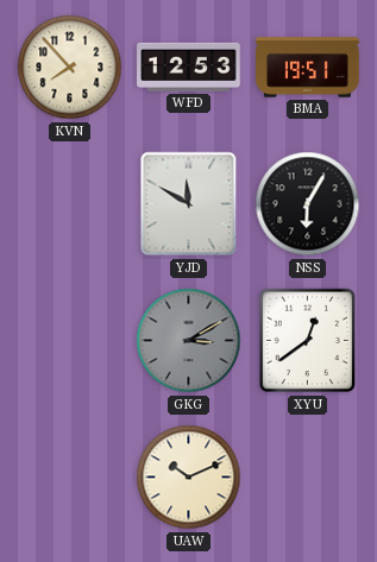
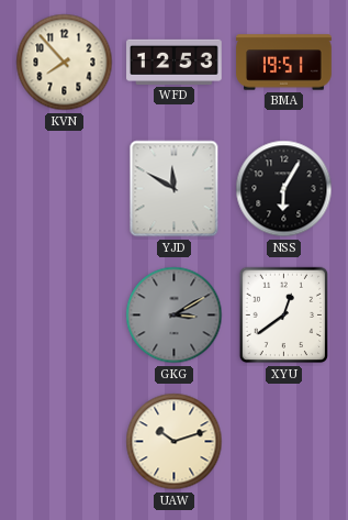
UAW: 10:11 -> 10:12
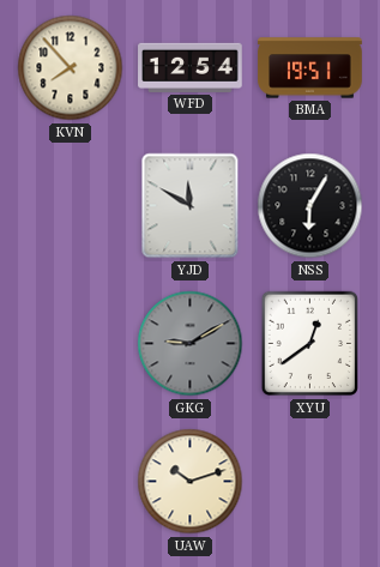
WFD: 12:53 -> 12:54
GKG: 3:10 -> 9:10
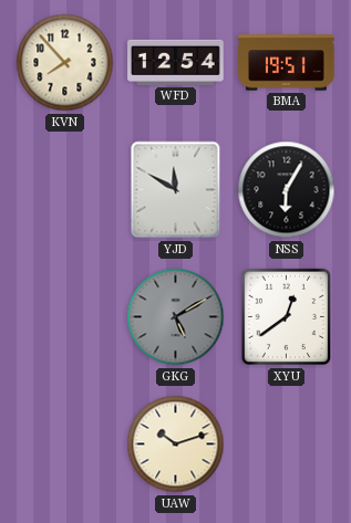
GKG: 9:10 -> 5:10
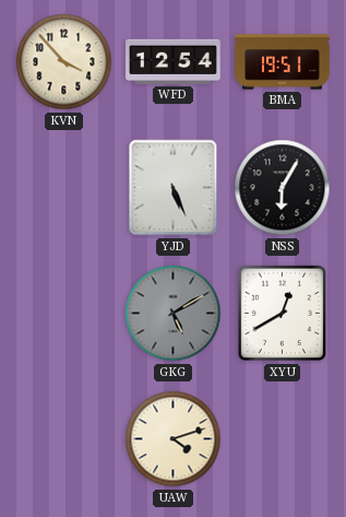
KVN: 7:53 -> 3:53
YJD: 11:50 -> 5:26
XYU: 12:39 -> 12:40
UAW: 10:12 -> 4:12
